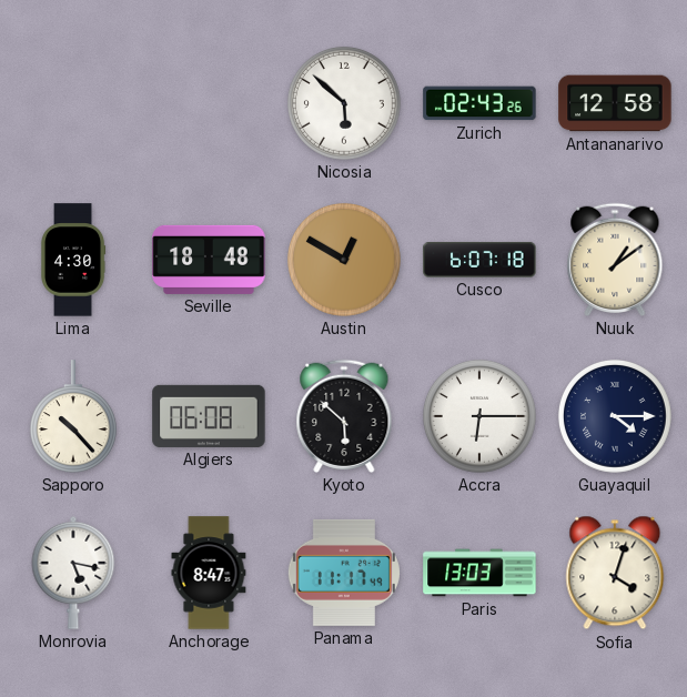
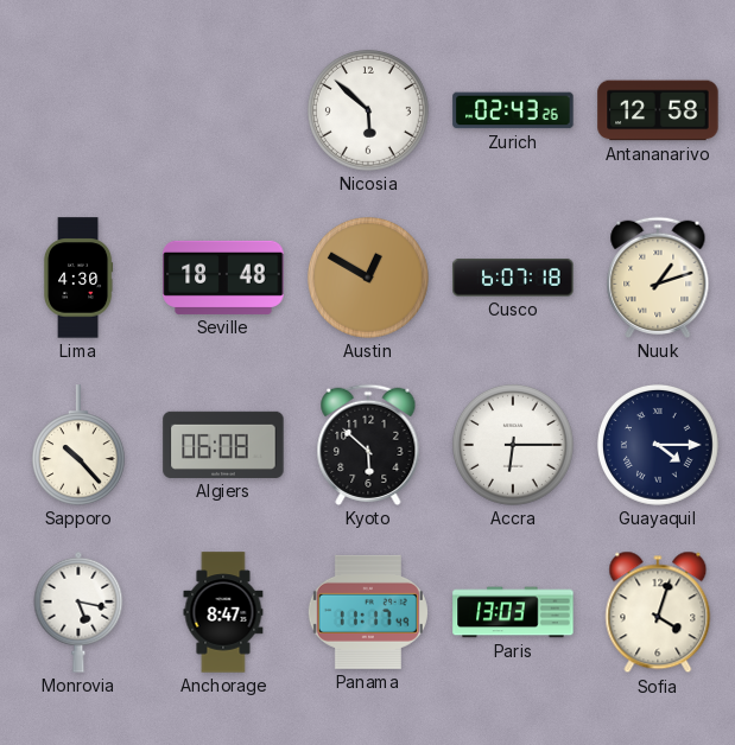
Nuuk: 1:09 -> 1:12
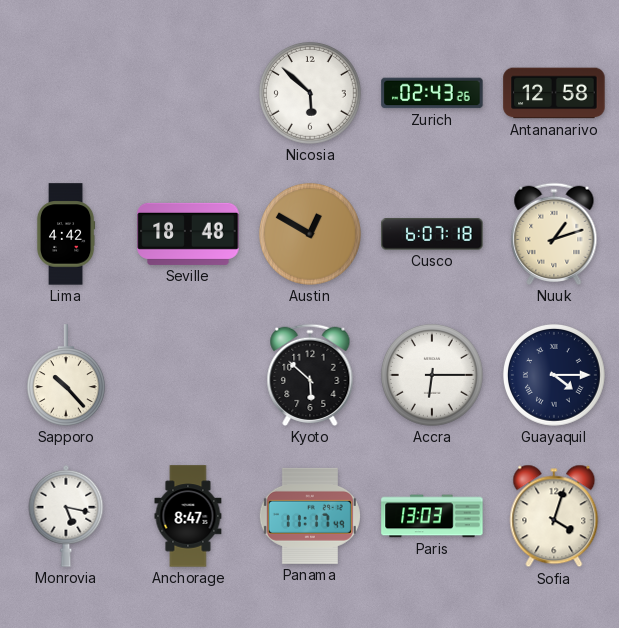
Lima: 4:30 -> 4:42
Algiers: 06:08 -> none
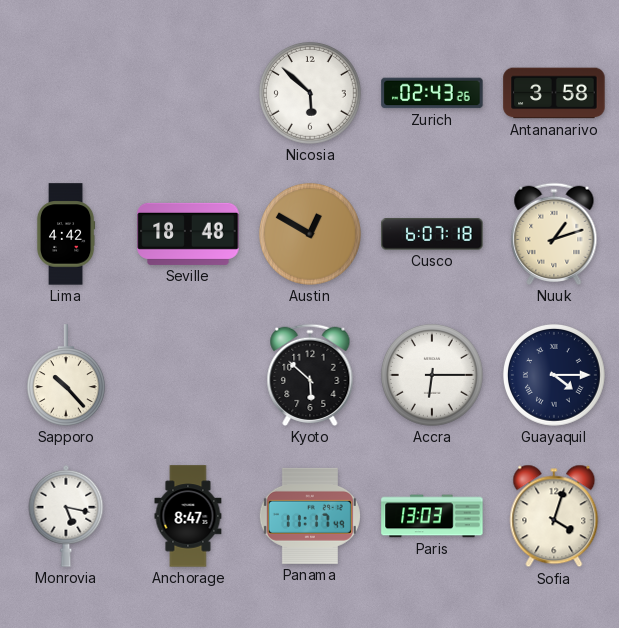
Antananarivo: 12:58 -> 3:58
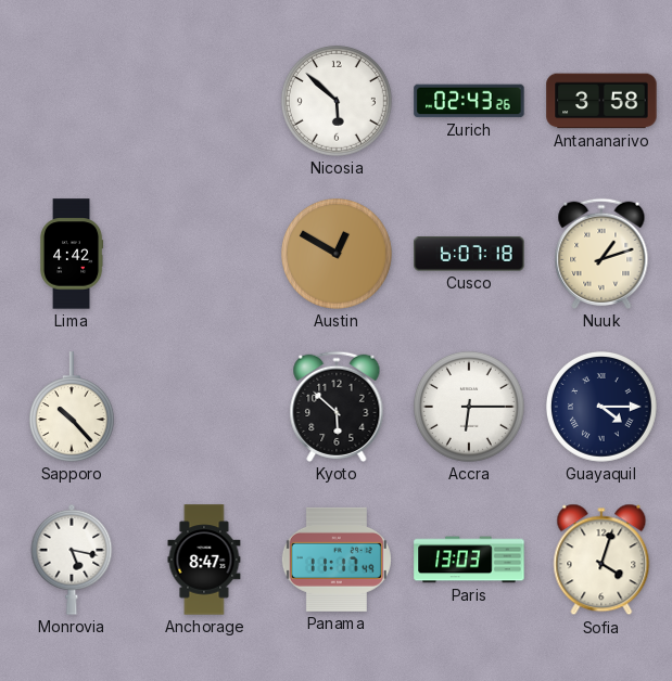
Seville: 18:48 -> none
